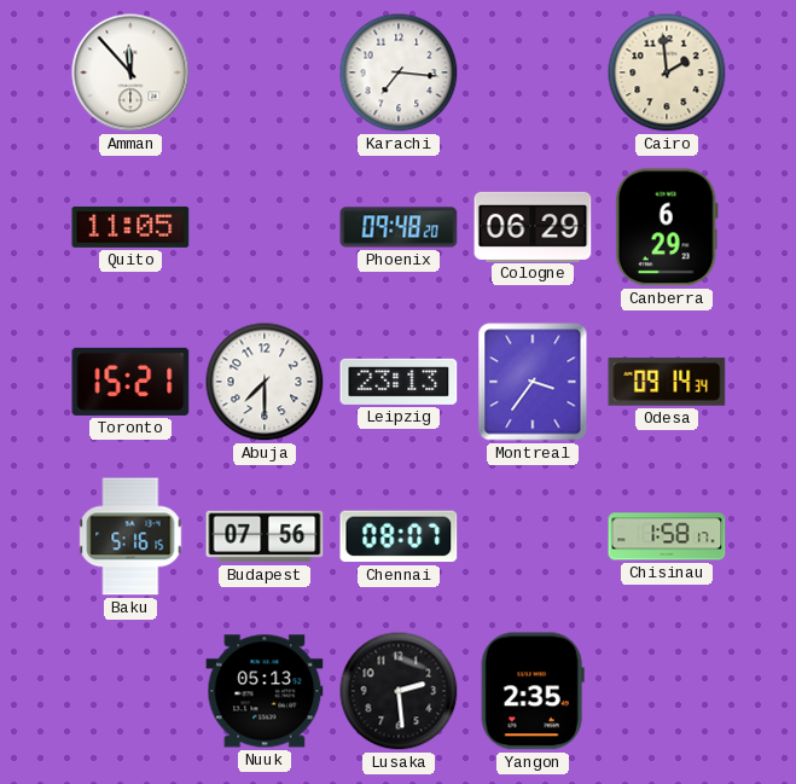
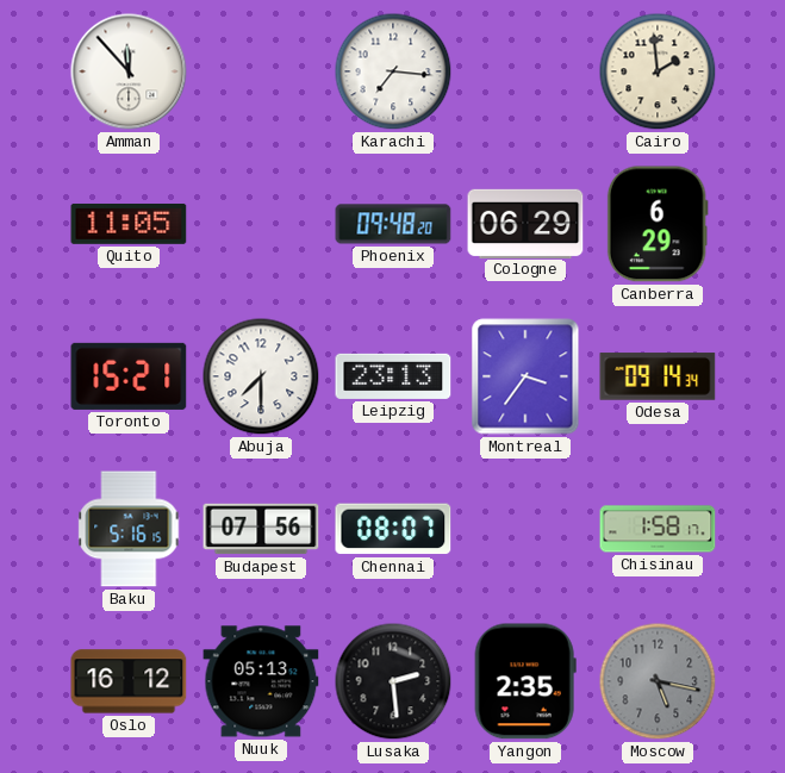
Oslo: none -> 16:12
Moscow: none -> 5:17
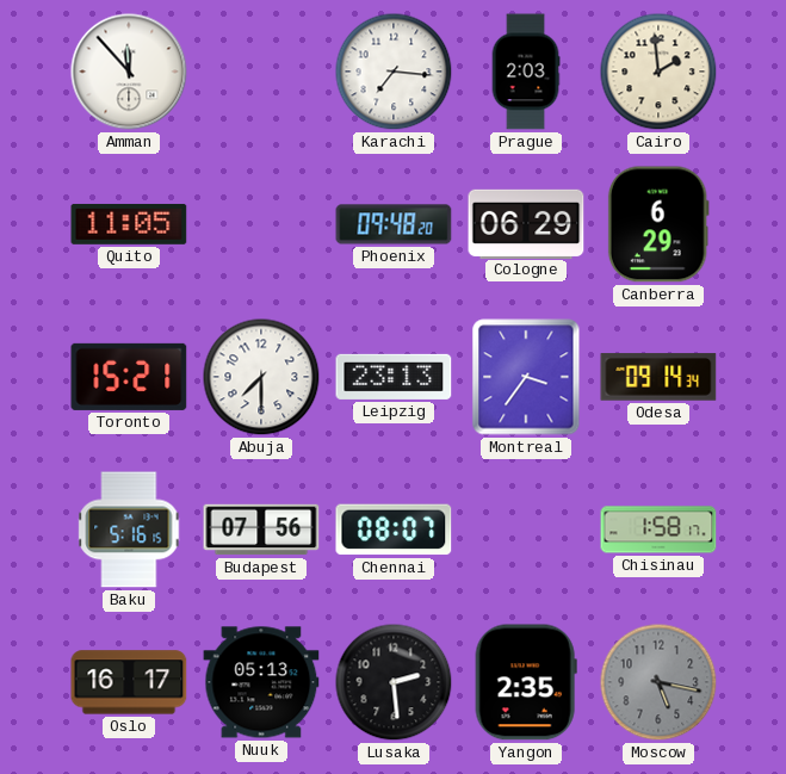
Prague: none -> 2:03
Oslo: 16:12 -> 16:17
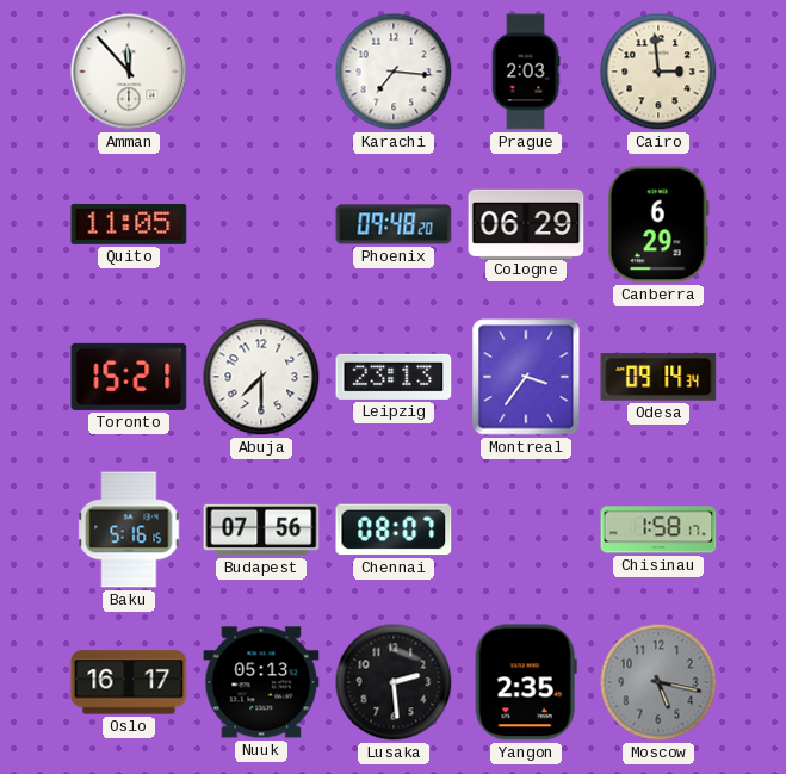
Cairo: 1:59 -> 2:59
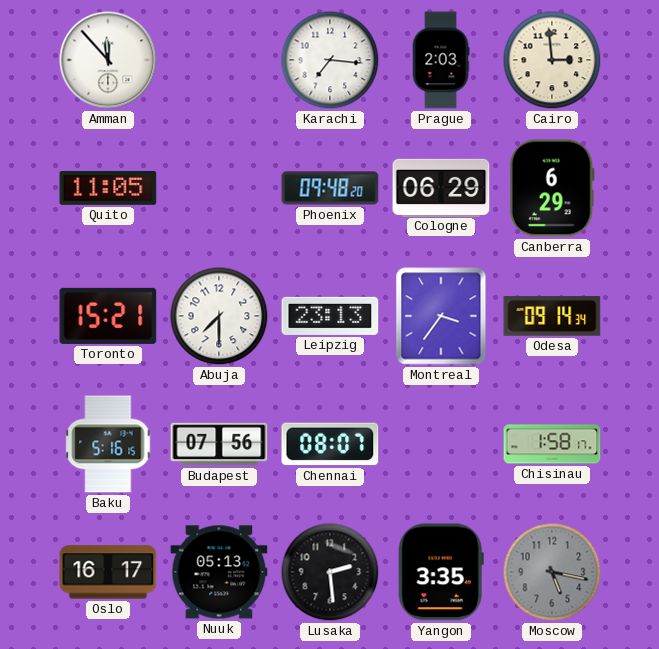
Yangon: 2:35 -> 3:35
